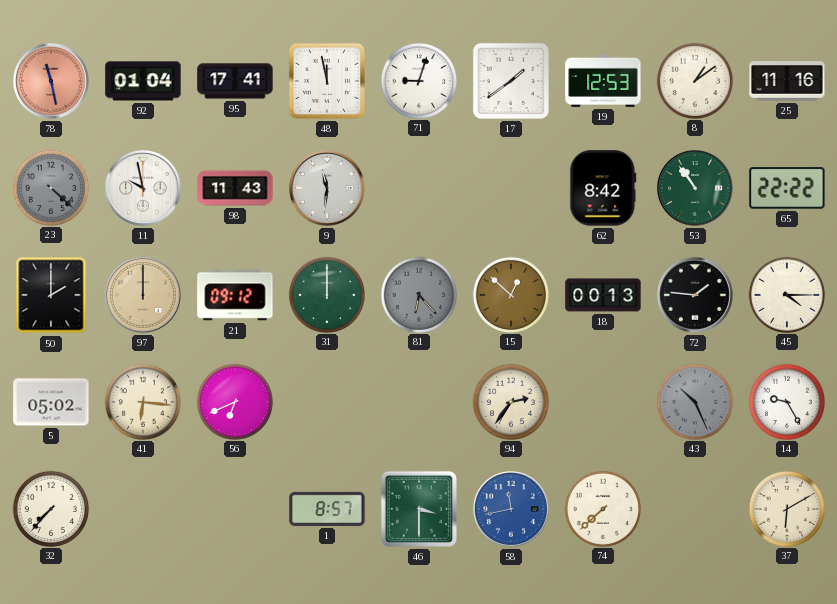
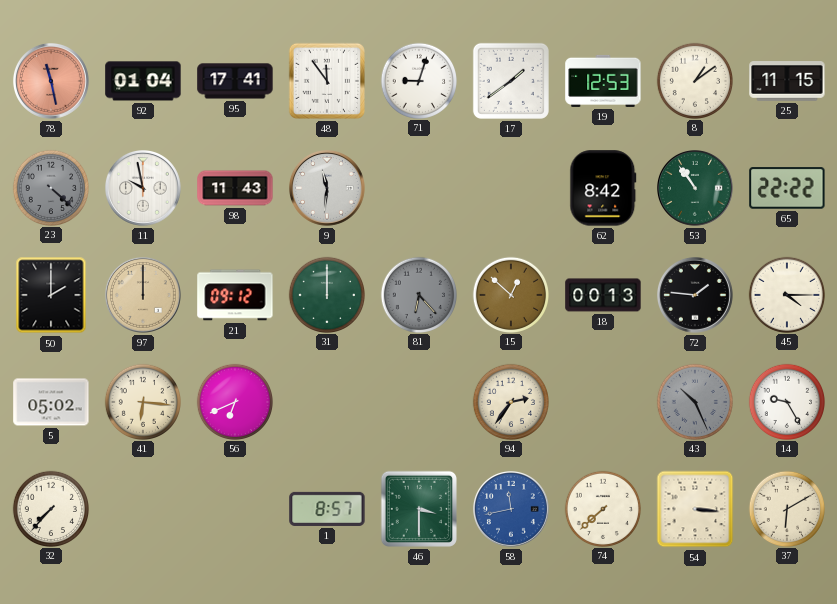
48: 11:58 -> 11:54
25: 11:16 -> 11:15
54: none -> 3:16
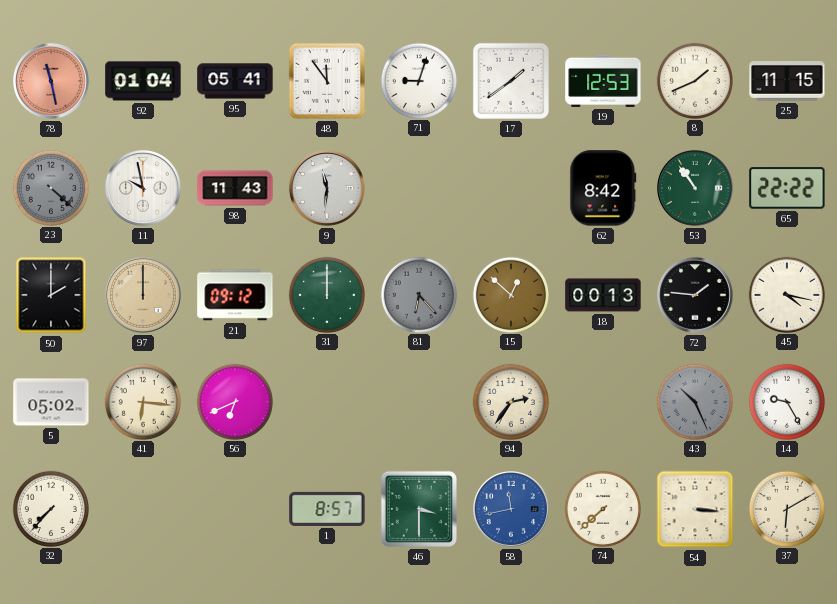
95: 17:41 -> 05:41
8: 1:09 -> 1:41
45: 4:15 -> 4:17
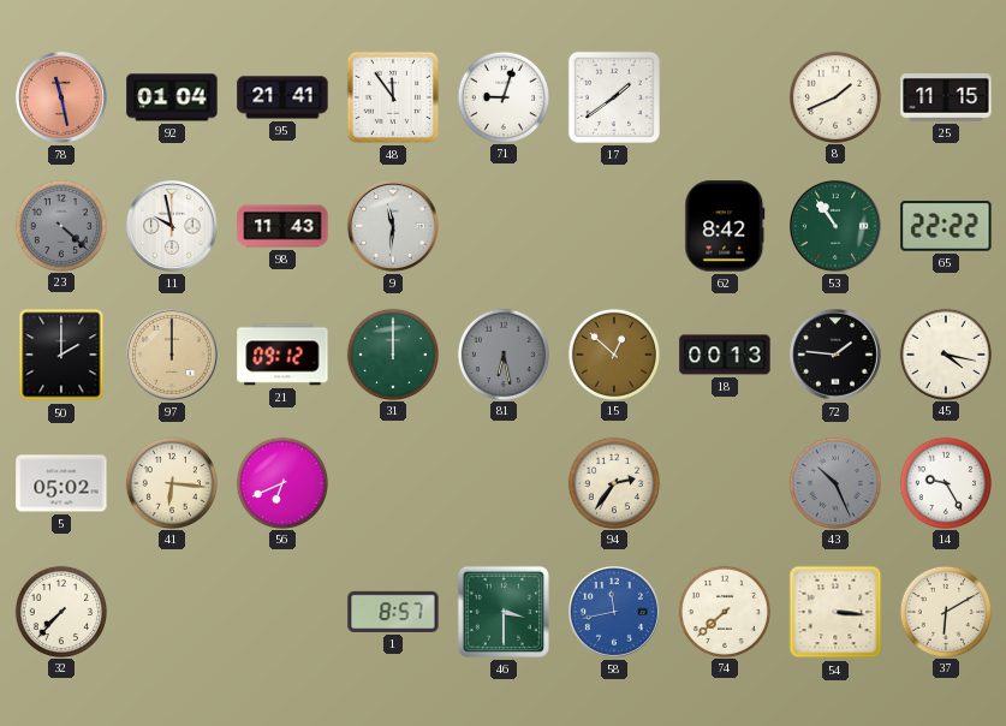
95: 05:41 -> 21:41
19: 12:53 -> none
81: 6:23 -> 6:28
